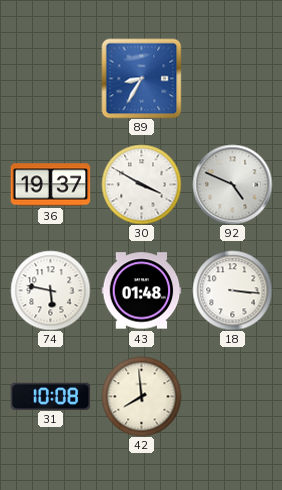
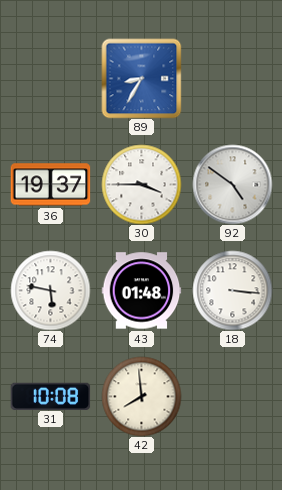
30: 3:50 -> 3:45
92: 4:49 -> 4:51
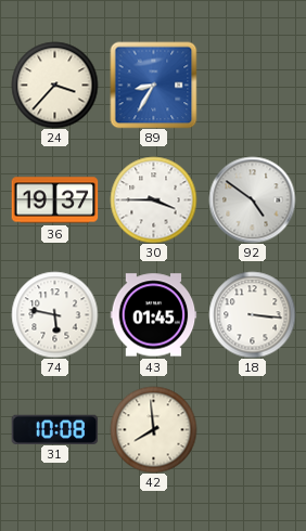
24: none -> 3:37
43: 01:48 -> 01:45
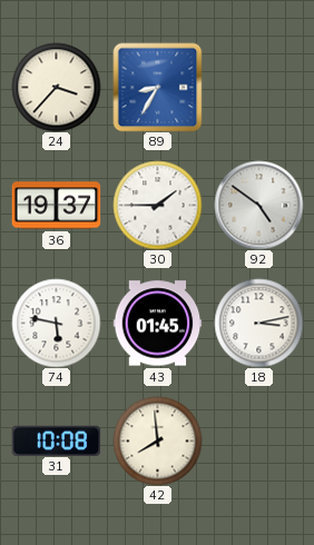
30: 3:45 -> 1:45
18: 3:16 -> 3:13
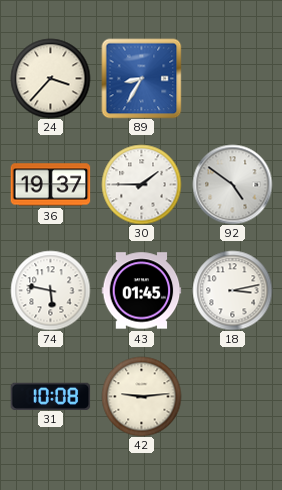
42: 7:59 -> 9:14
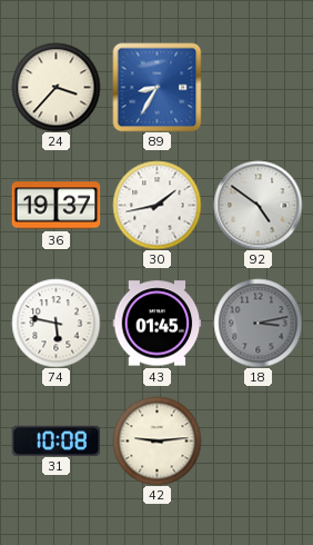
30: 1:45 -> 1:43
18 dial: white -> grey
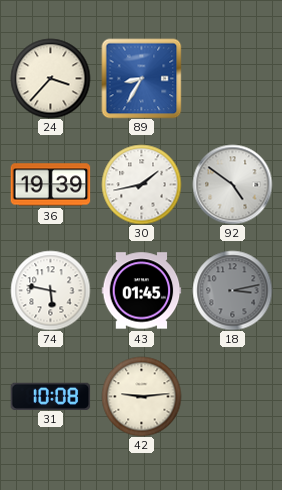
36: 19:37 -> 19:39
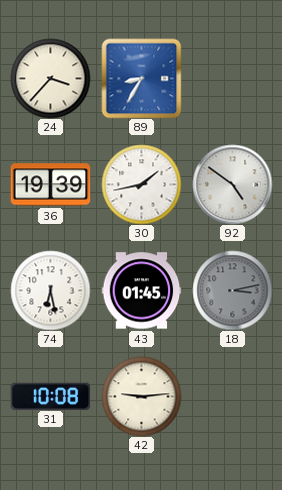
74: 5:47 -> 6:28
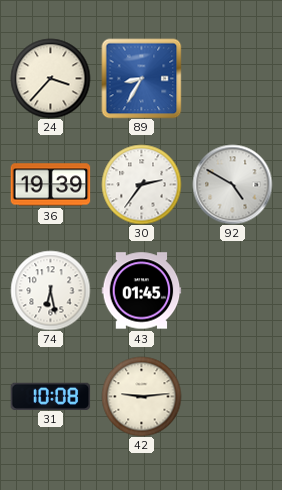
30: 1:43 -> 2:36
92: 4:51 -> 4:50
18: 3:13 -> none
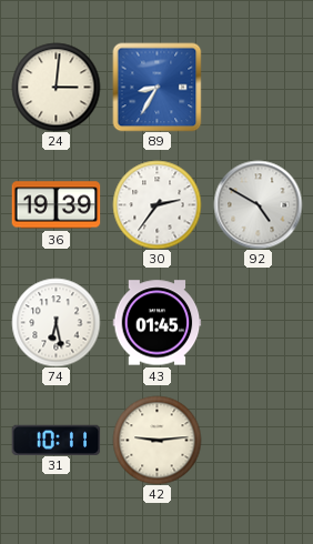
24: 3:37 -> 3:01
31: 10:08 -> 10:11
